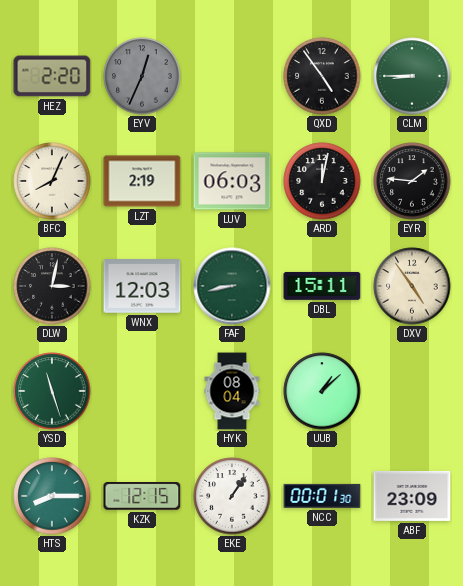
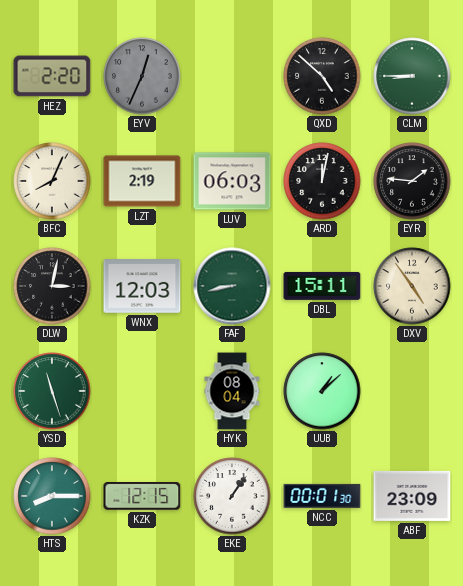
QXD: 4:54 -> 4:52
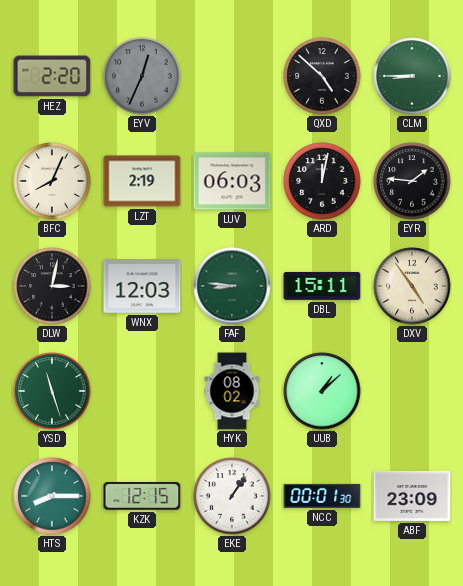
FAF: 8:43 -> 8:46
HYK: 08:04 -> 08:02
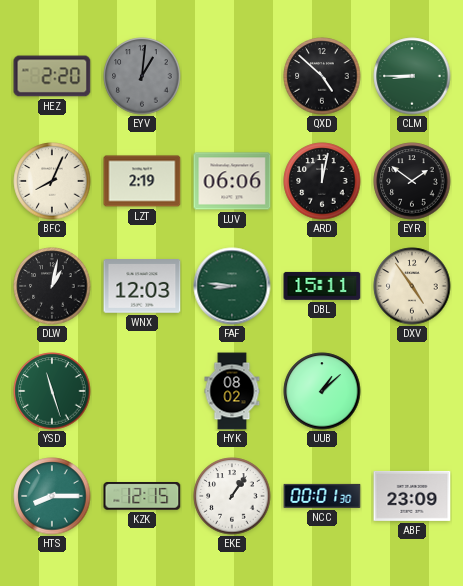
EYV: 12:34 -> 1:01
LUV: 06:03 -> 06:06
EYR: 1:46 -> 1:51
DLW: 3:02 -> 1:02
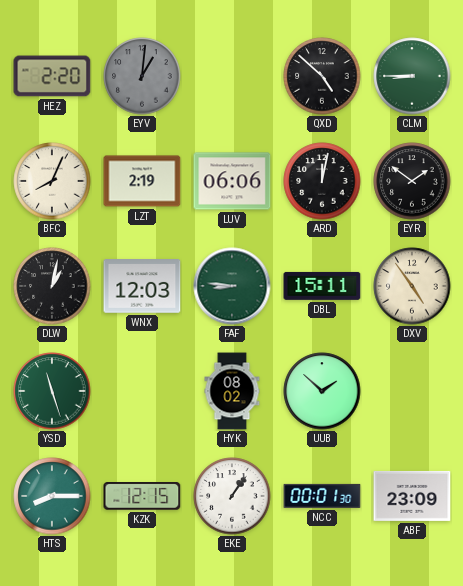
UUB: 1:08 -> 1:52
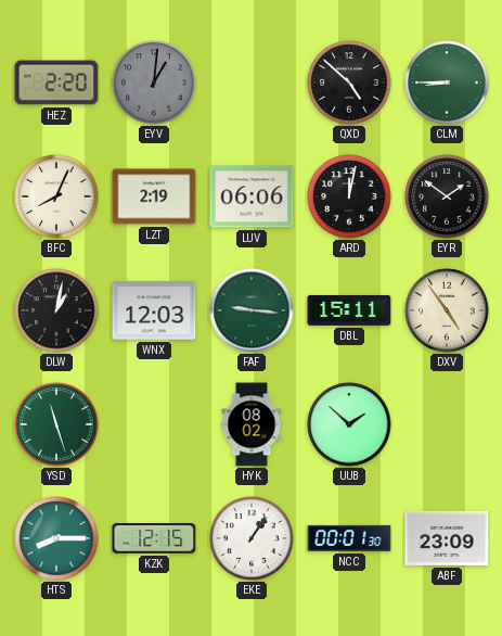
FAF: 8:46 -> 9:16
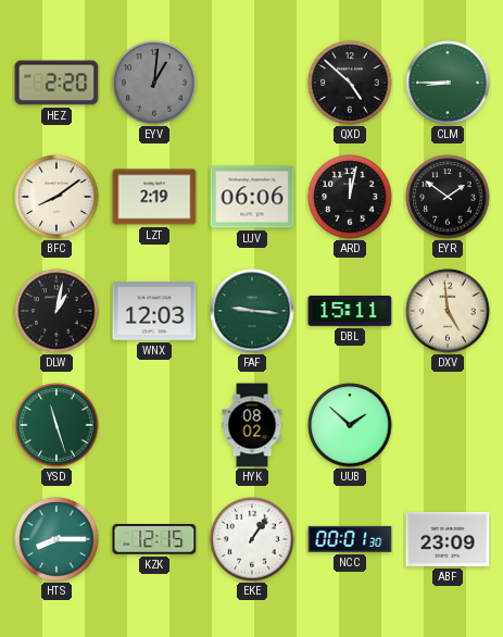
BFC: 8:04 -> 8:09
DXV: 4:54 -> 4:59
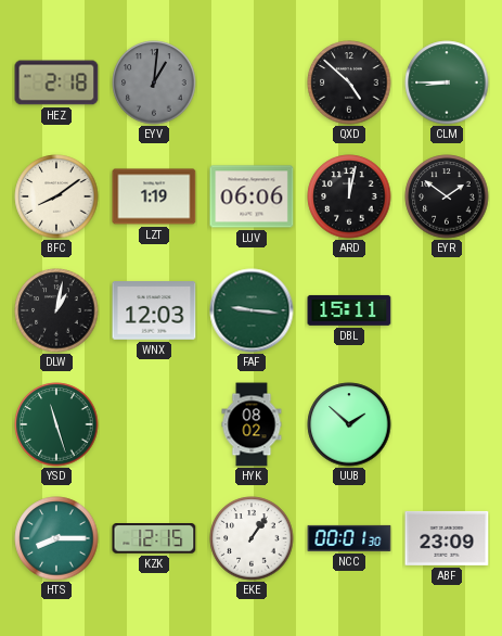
HEZ: 2:20 -> 2:18
LZT: 2:19 -> 1:19
DXV: 4:59 -> none
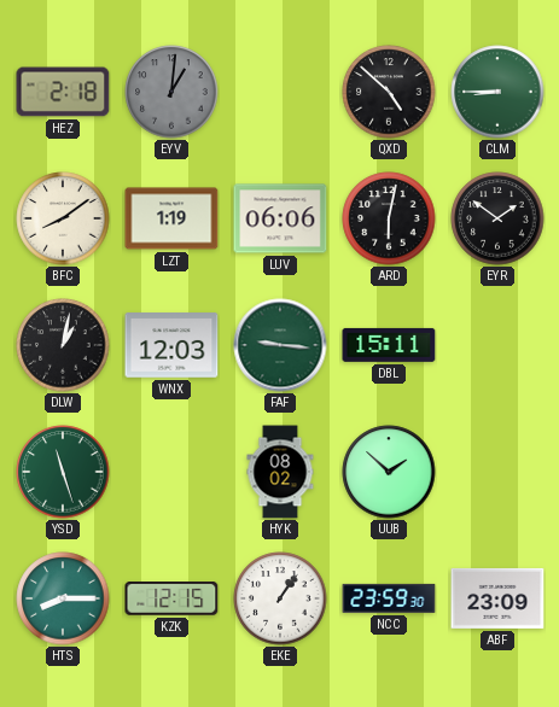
ARD: 12:02 -> 6:02
NCC: 00:01 -> 23:59
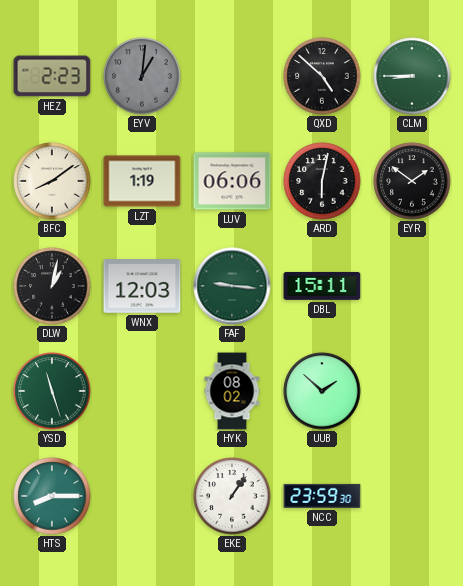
HEZ: 2:18 -> 2:23
KZK: 12:15 -> none
ABF: 23:09 -> none
